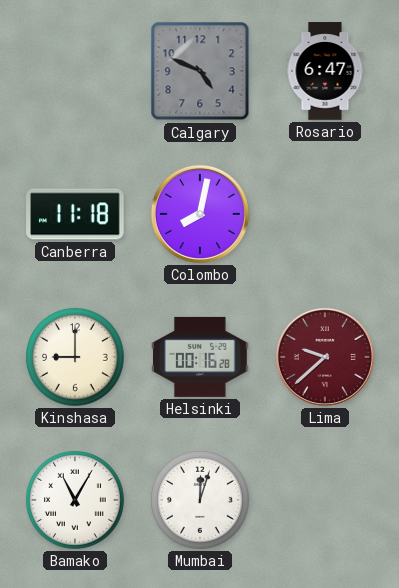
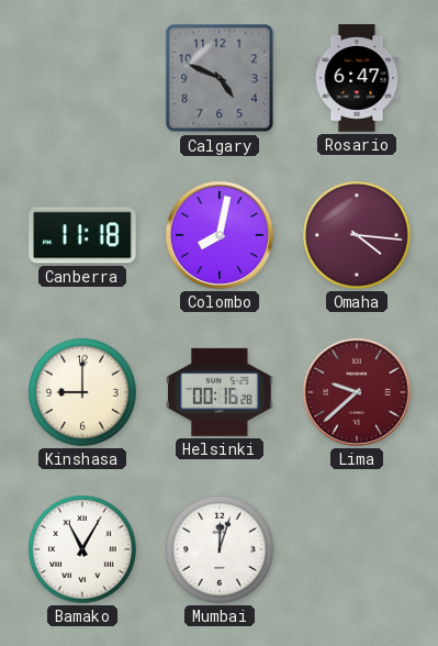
Omaha: none -> 4:16
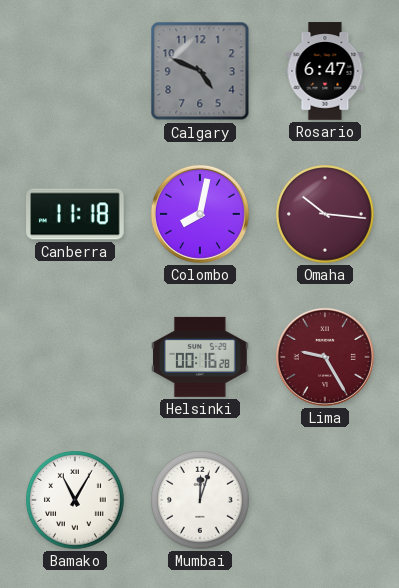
Omaha: 4:16 -> 10:16
Kinshasa: 9:00 -> none
Lima: 9:38 -> 9:25
